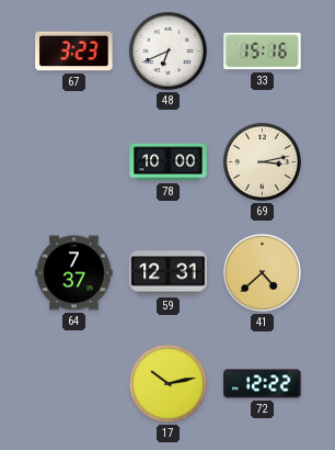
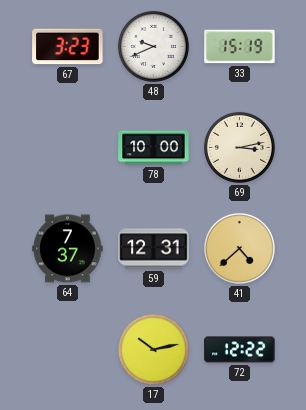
48: 6:41 -> 9:41
33: 15:16 -> 15:19
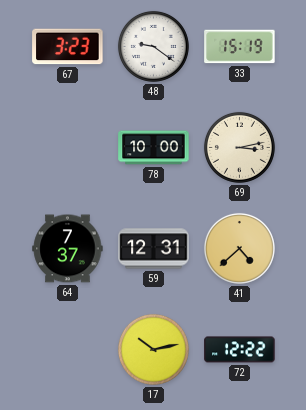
48: 9:41 -> 9:21
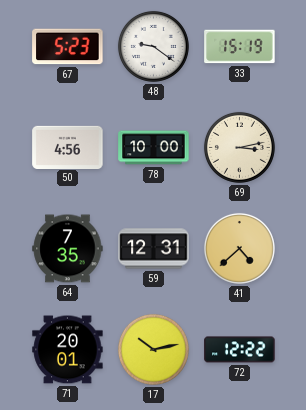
67: 3:23 -> 5:23
50: none -> 4:56
64: 7:37 -> 7:35
71: none -> 20:01
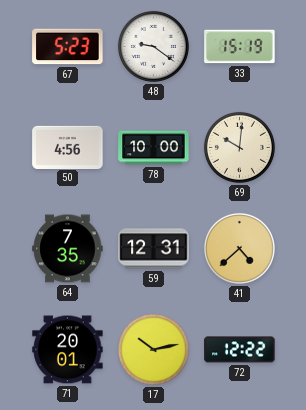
69: 3:13 -> 10:01
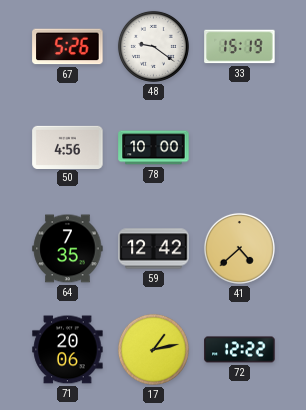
67: 5:23 -> 5:26
69: 10:01 -> none
59: 12:31 -> 12:42
71: 20:01 -> 20:06
17: 10:13 -> 1:13
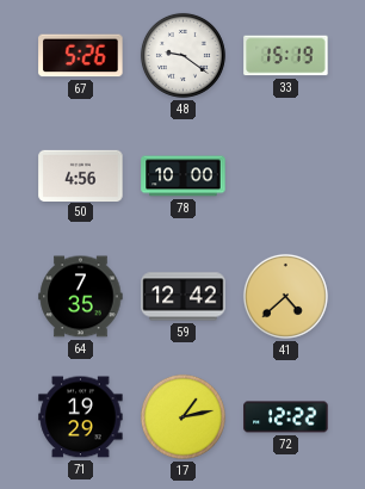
71: 20:06 -> 19:29
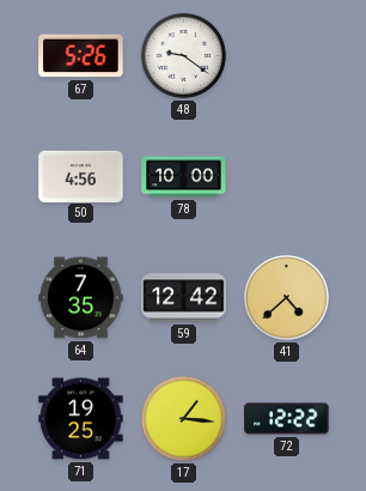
33: 15:19 -> none
71: 19:29 -> 19:25
17: 1:13 -> 1:16
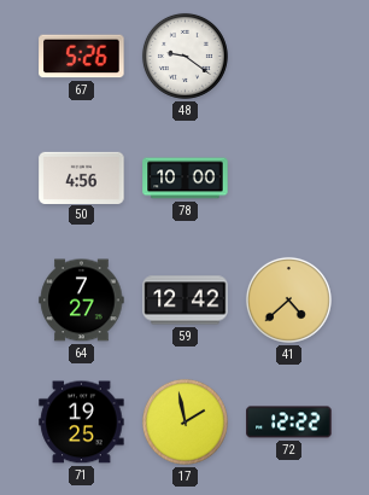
64: 7:35 -> 7:27
17: 1:16 -> 1:58
